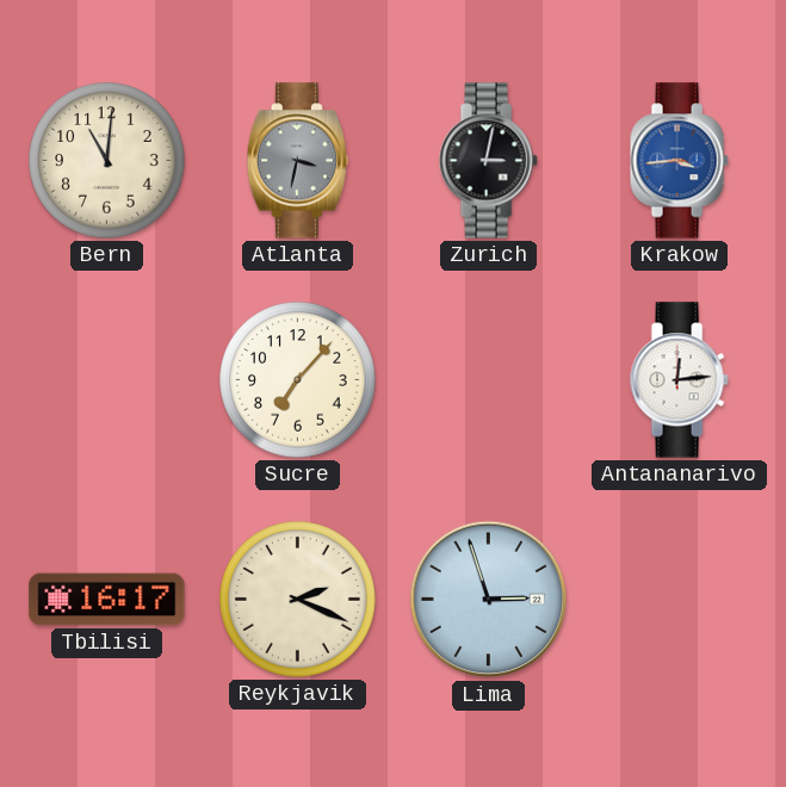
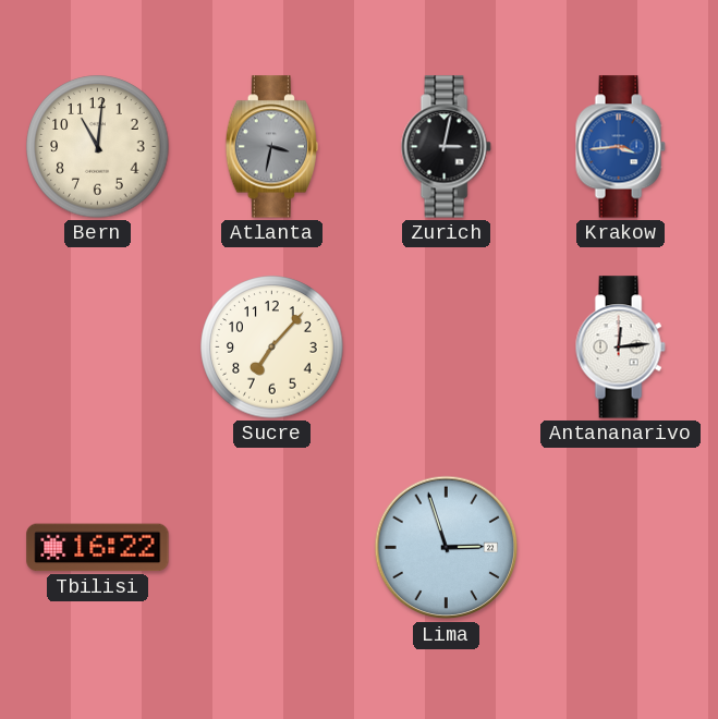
Tbilisi: 16:17 -> 16:22
Reykjavik: 2:19 -> none
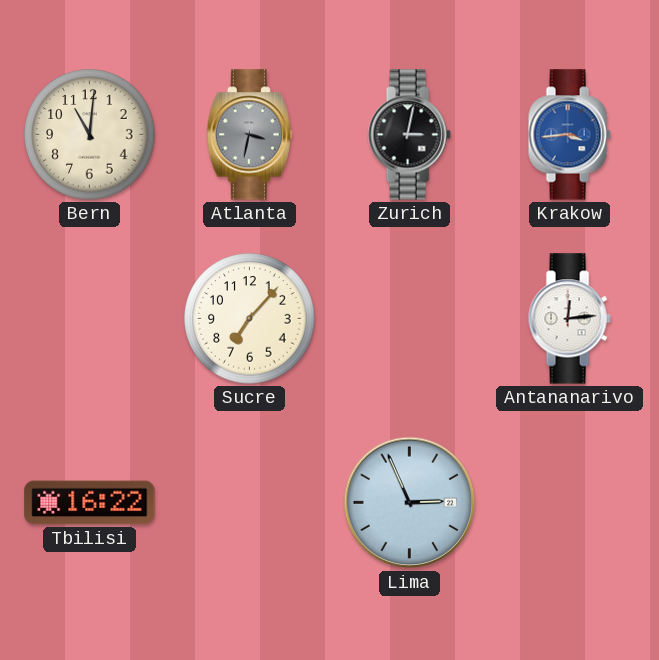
Lima: 2:57 -> 2:56
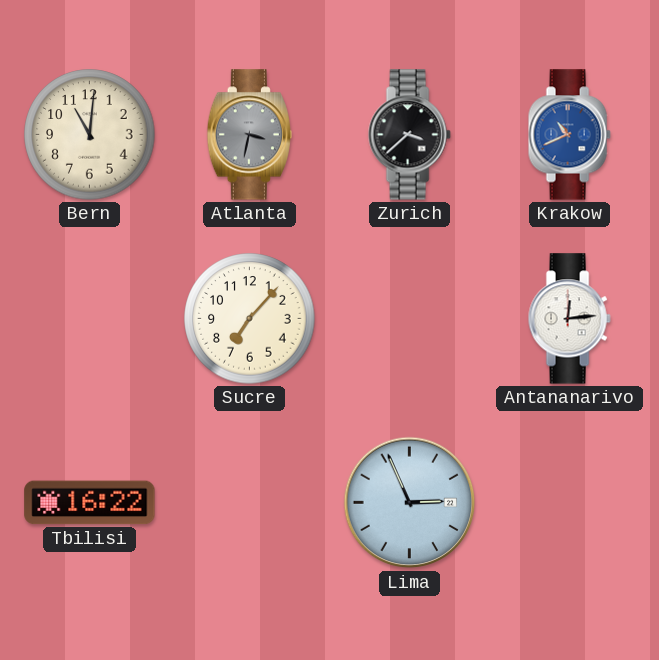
Zurich: 3:02 -> 3:38
Krakow: 3:44 -> 10:41
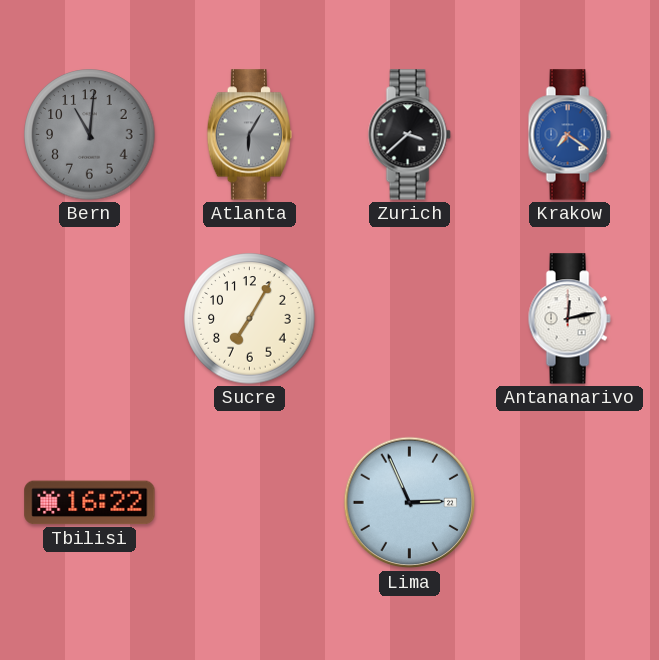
Bern dial: cream -> grey
Atlanta: 3:32 -> 6:05
Krakow: 10:41 -> 7:21
Sucre: 7:07 -> 7:05
Antananarivo: 12:14 -> 12:13
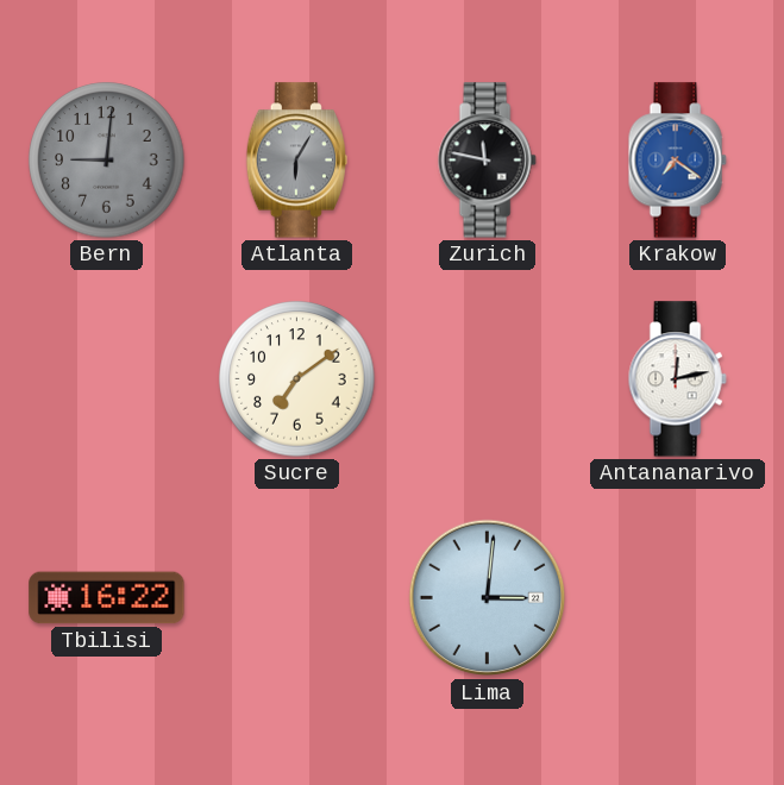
Bern: 11:01 -> 9:01
Zurich: 3:38 -> 11:47
Sucre: 7:05 -> 7:09
Lima: 2:56 -> 3:01
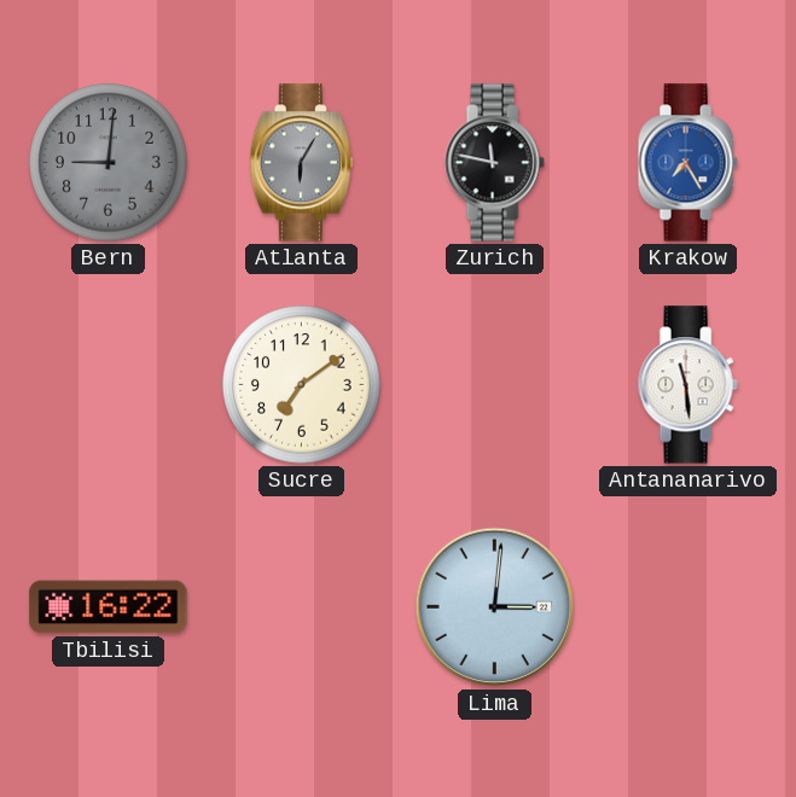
Krakow: 7:21 -> 7:25
Antananarivo: 12:13 -> 11:29
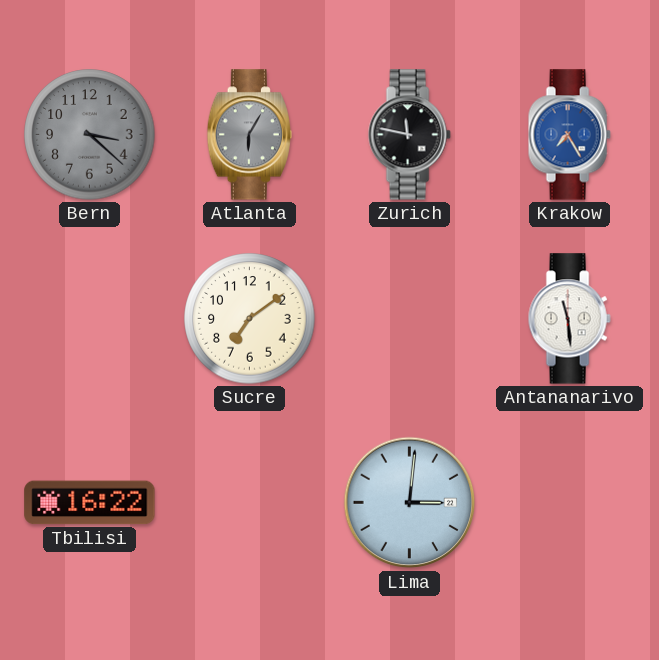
Bern: 9:01 -> 3:22
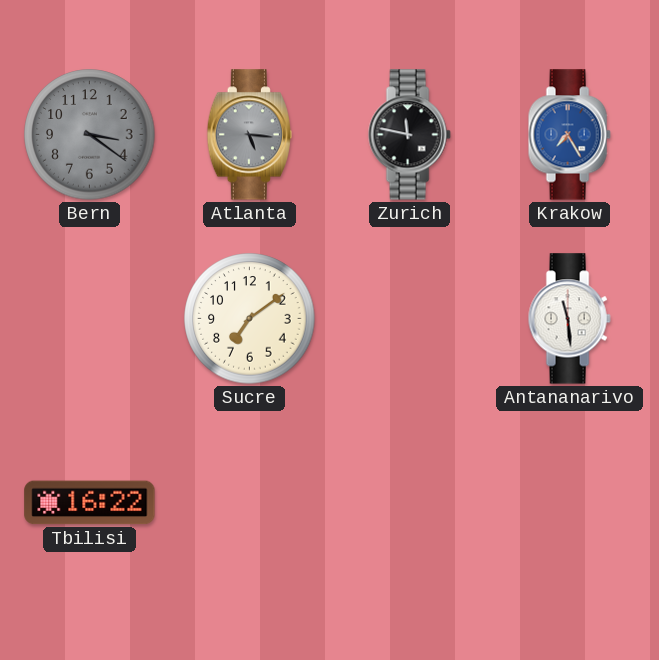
Bern: 3:22 -> 3:21
Atlanta: 6:05 -> 5:16
Lima: 3:01 -> none
